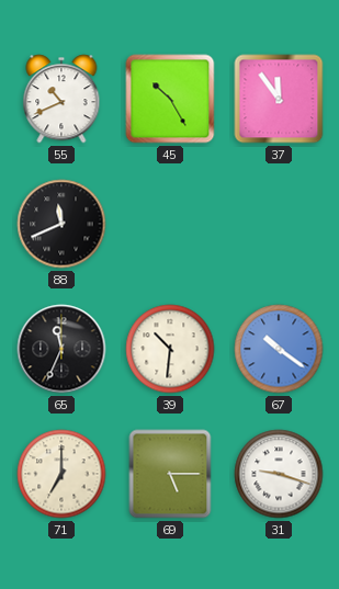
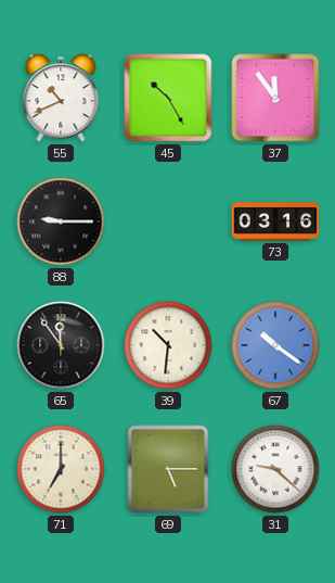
88: 11:41 -> 9:15
73: none -> 03:16
65: 11:34 -> 11:54
31: 9:18 -> 9:22
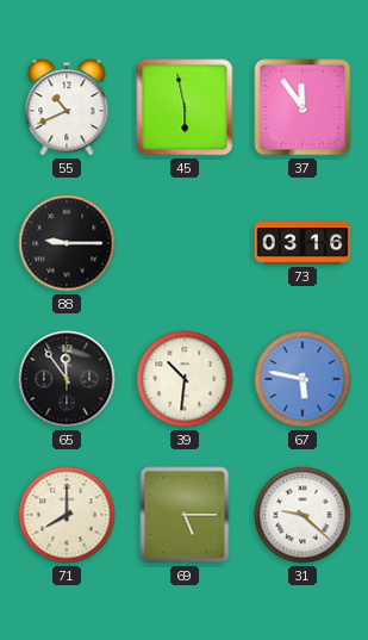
45: 10:25 -> 5:58
67: 10:21 -> 5:47
71: 7:00 -> 8:00
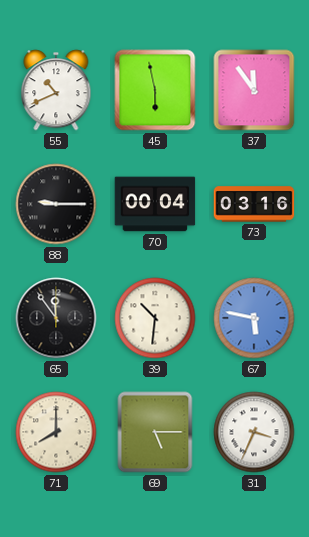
70: none -> 00:04
31: 9:22 -> 3:34
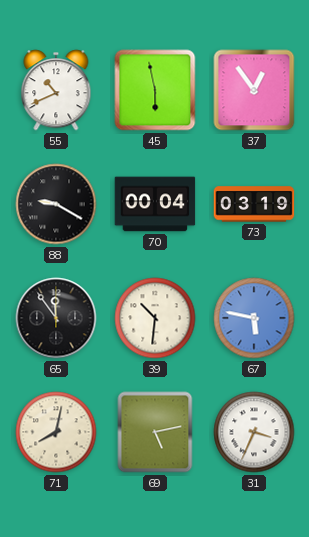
37: 11:54 -> 12:54
88: 9:15 -> 9:20
73: 03:16 -> 03:19
71: 8:00 -> 8:02
69: 5:15 -> 5:13
